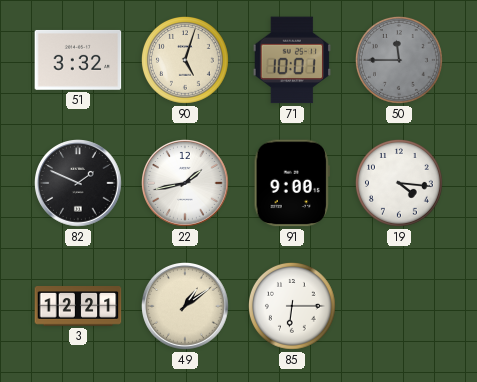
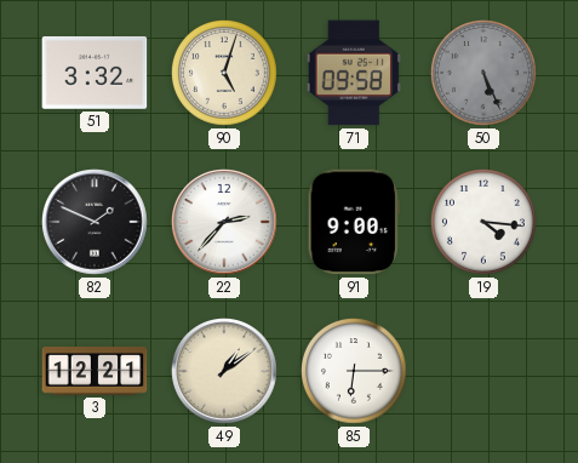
71: 10:01 -> 09:58
50: 11:45 -> 5:26
22: 1:43 -> 2:37
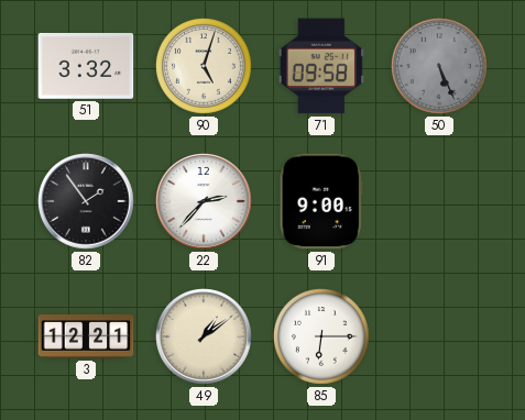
82: 1:49 -> 1:54
19: 4:16 -> none
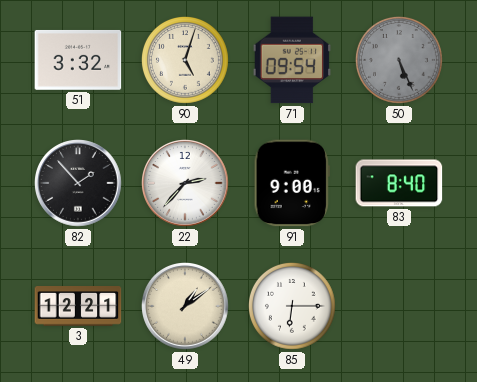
71: 09:58 -> 09:54
82: 1:54 -> 1:53
83: none -> 8:40
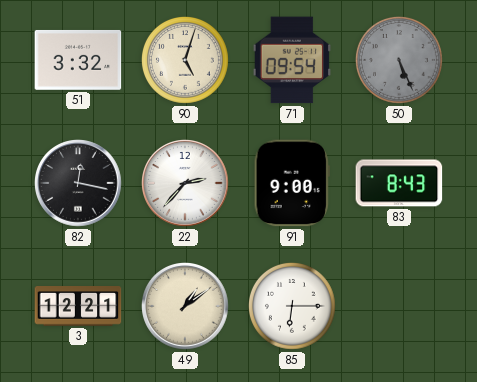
82: 1:53 -> 12:17
83: 8:40 -> 8:43
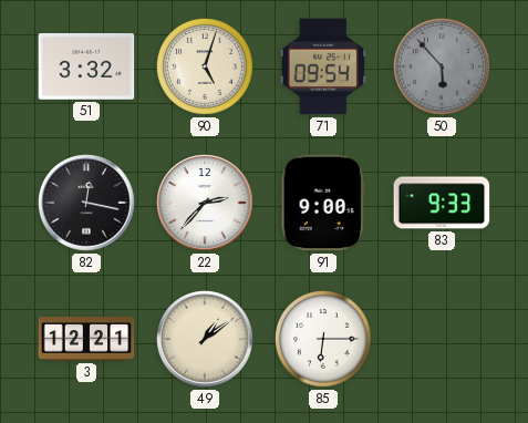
50: 5:26 -> 5:53
83: 8:43 -> 9:33
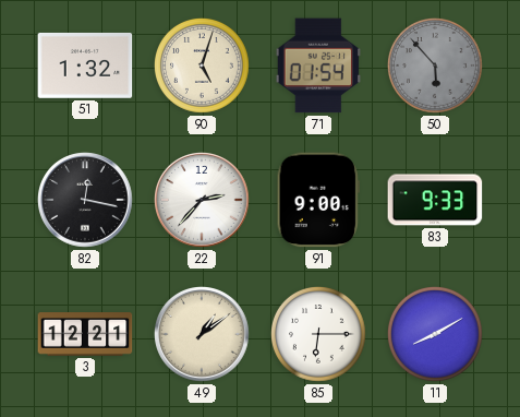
51: 3:32 -> 1:32
71: 09:54 -> 01:54
11: none -> 8:10
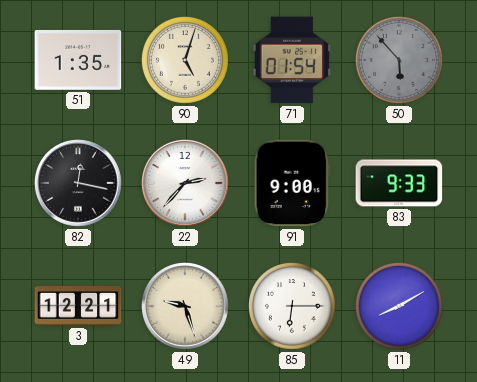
51: 1:32 -> 1:35
49: 1:09 -> 9:27
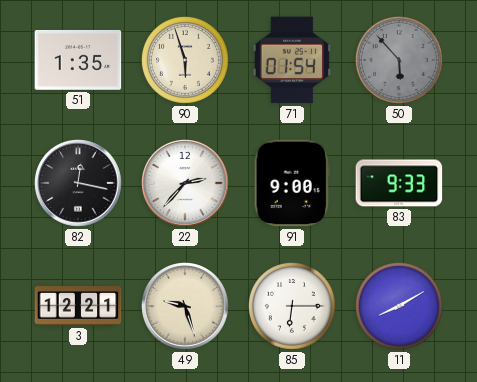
90: 5:03 -> 5:57
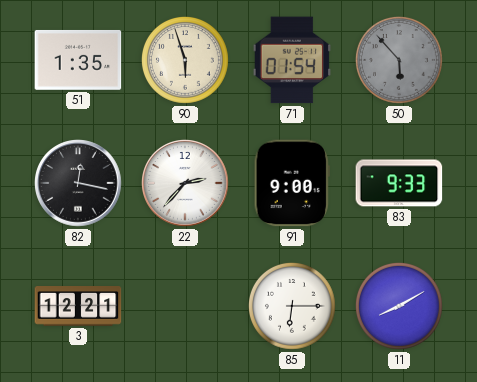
49: 9:27 -> none
